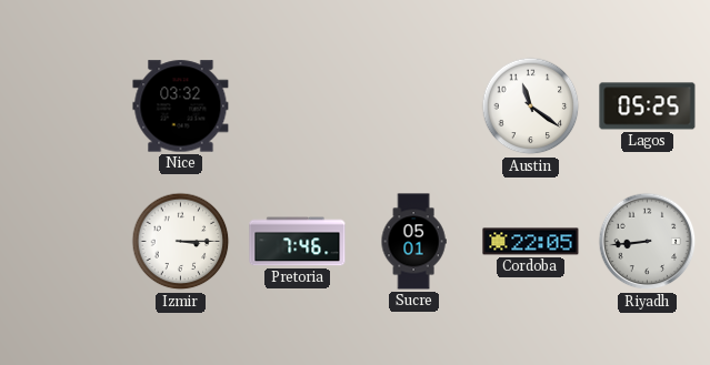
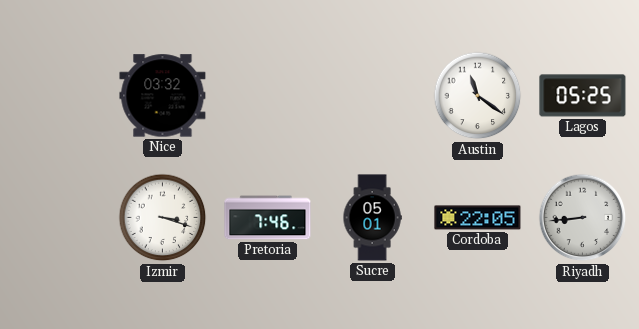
Izmir: 3:15 -> 3:18
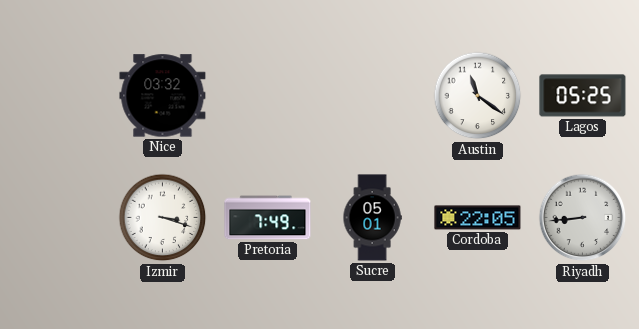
Pretoria: 7:46 -> 7:49
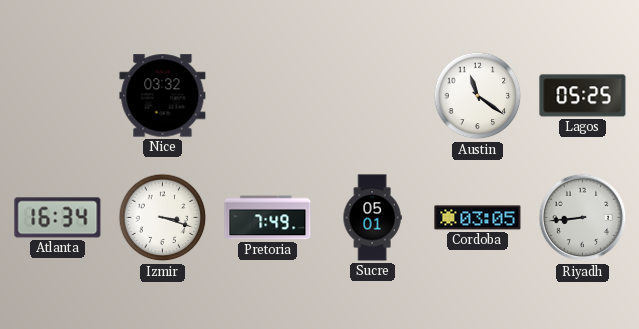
Atlanta: none -> 16:34
Cordoba: 22:05 -> 03:05
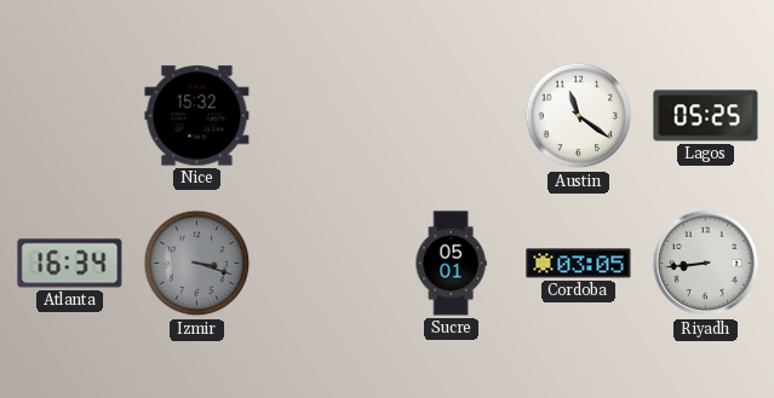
Nice: 03:32 -> 15:32
Izmir dial: white -> grey
Pretoria: 7:49 -> none
